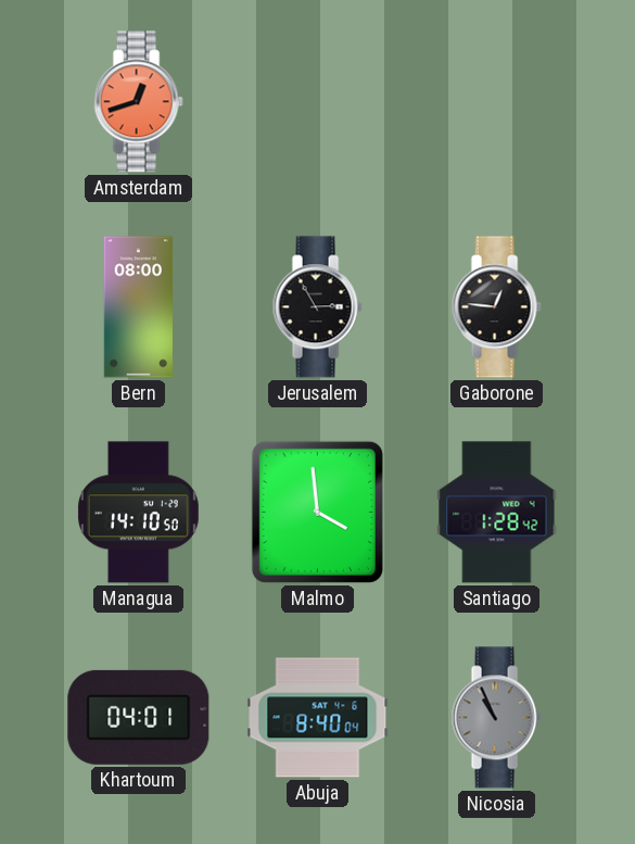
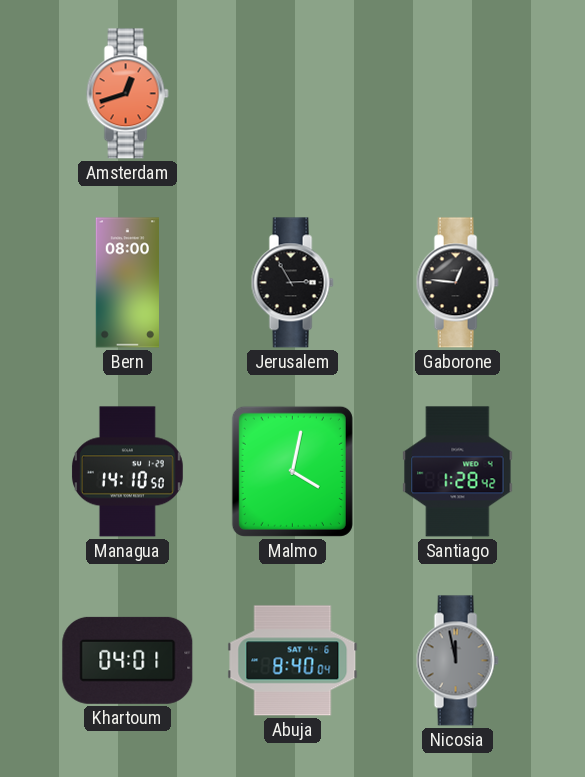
Malmo: 3:59 -> 4:02
Nicosia: 10:56 -> 11:58
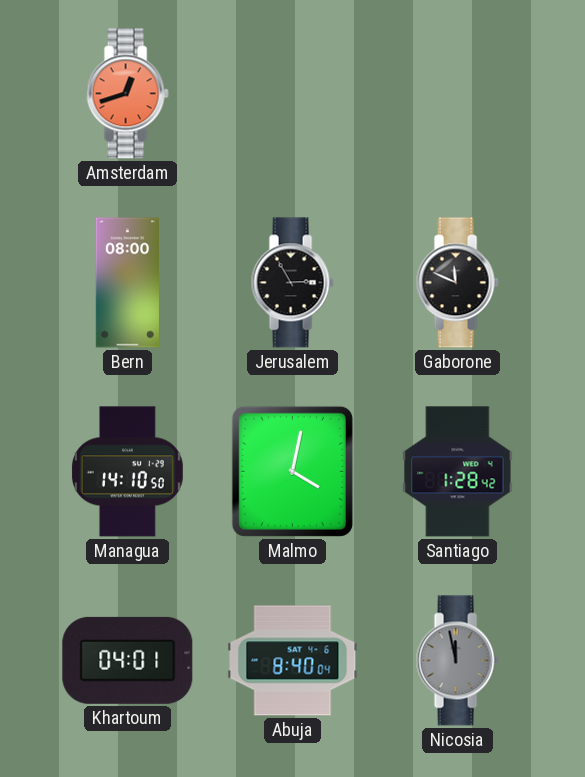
Gaborone: 12:46 -> 11:49
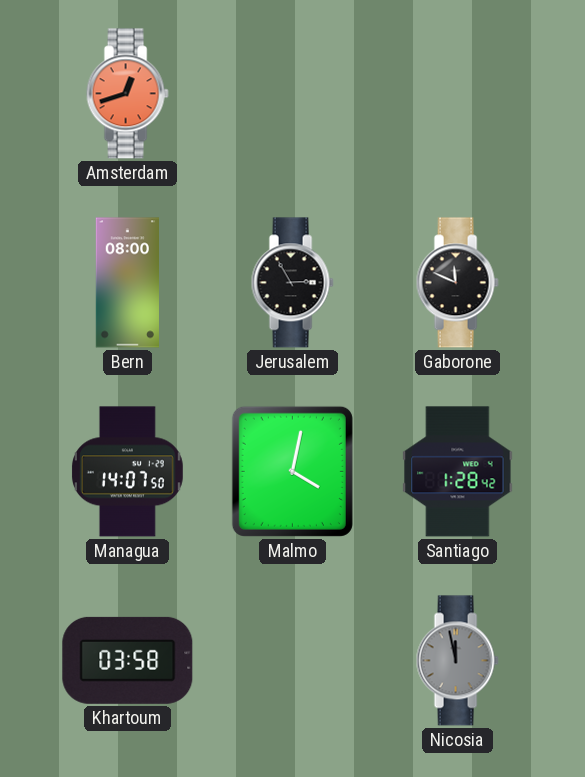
Managua: 14:10 -> 14:07
Khartoum: 04:01 -> 03:58
Abuja: 8:40 -> none
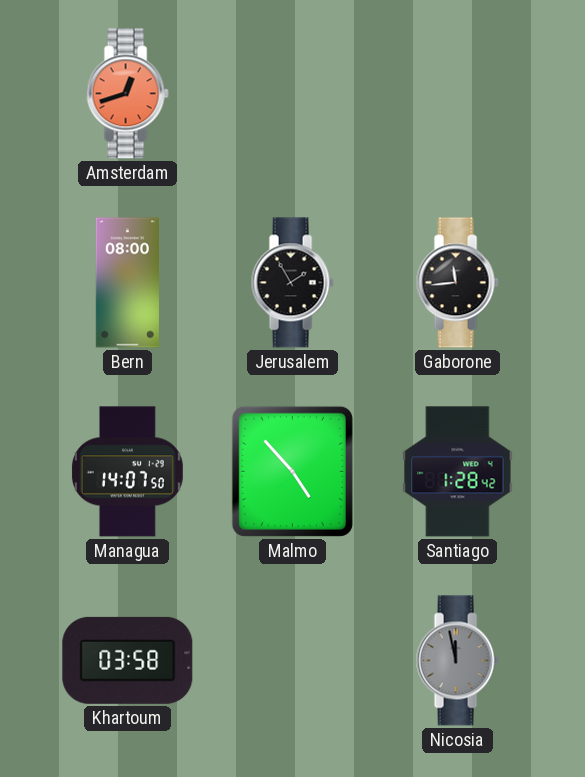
Jerusalem: 2:55 -> 1:55
Gaborone: 11:49 -> 11:44
Malmo: 4:02 -> 4:53
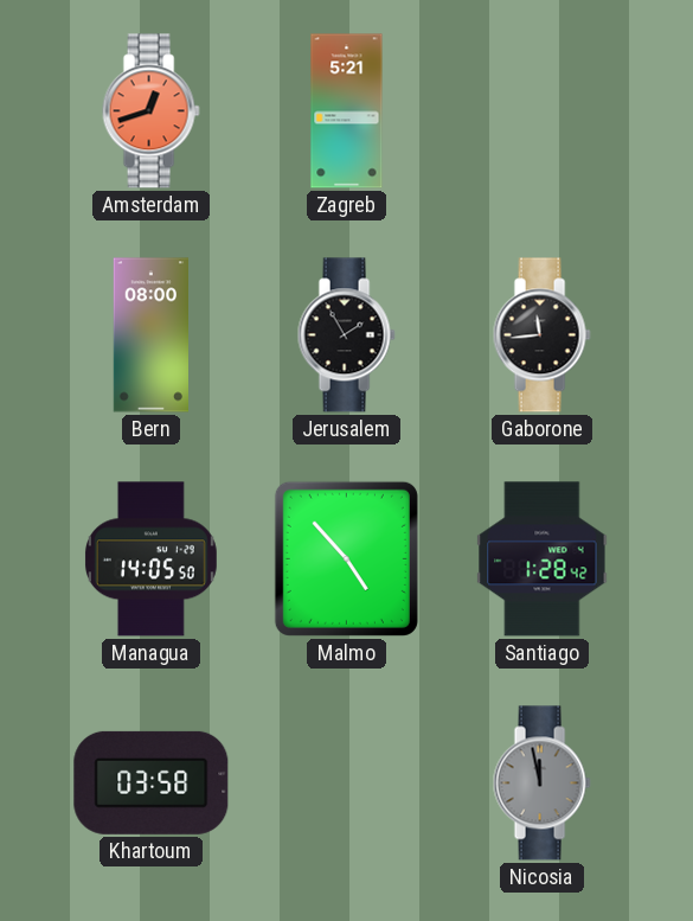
Zagreb: none -> 5:21
Managua: 14:07 -> 14:05
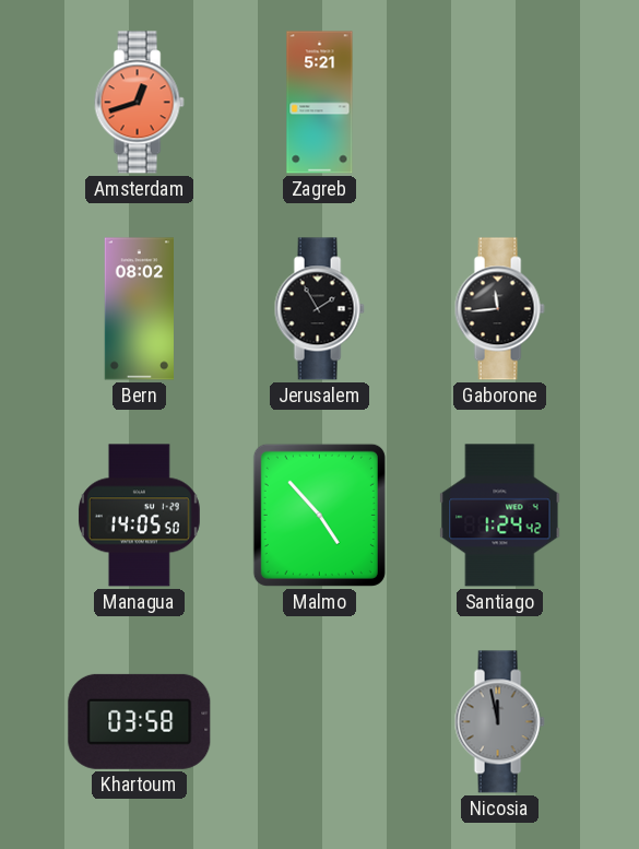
Bern: 08:00 -> 08:02
Santiago: 1:28 -> 1:24
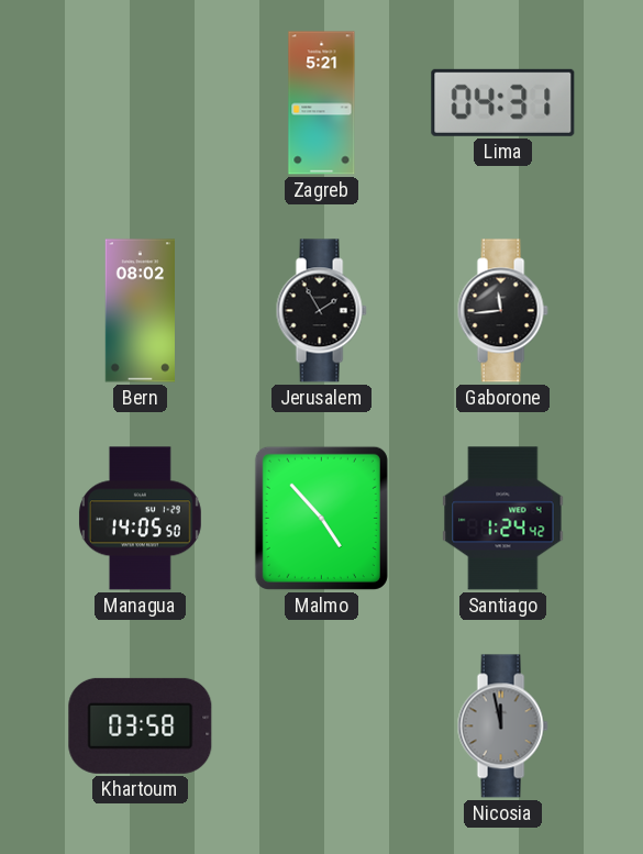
Amsterdam: 12:42 -> none
Lima: none -> 04:31
